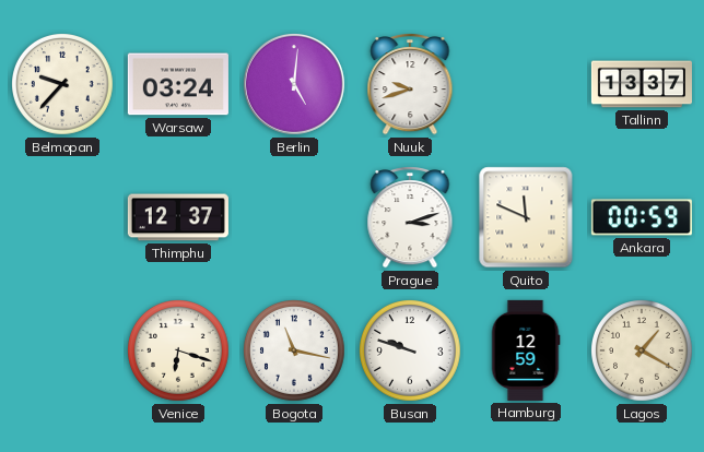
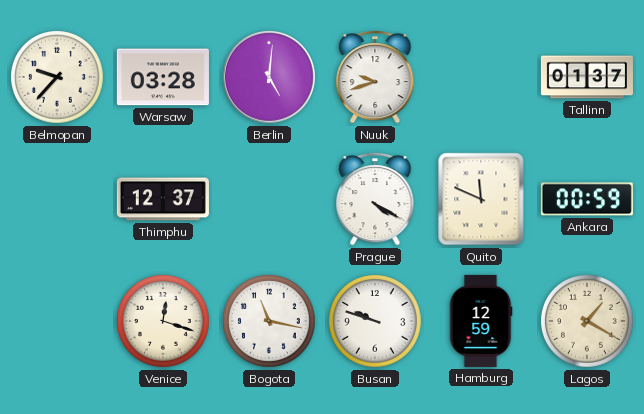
Warsaw: 03:24 -> 03:28
Tallinn: 13:37 -> 01:37
Prague: 3:12 -> 4:20
Venice: 6:18 -> 12:18
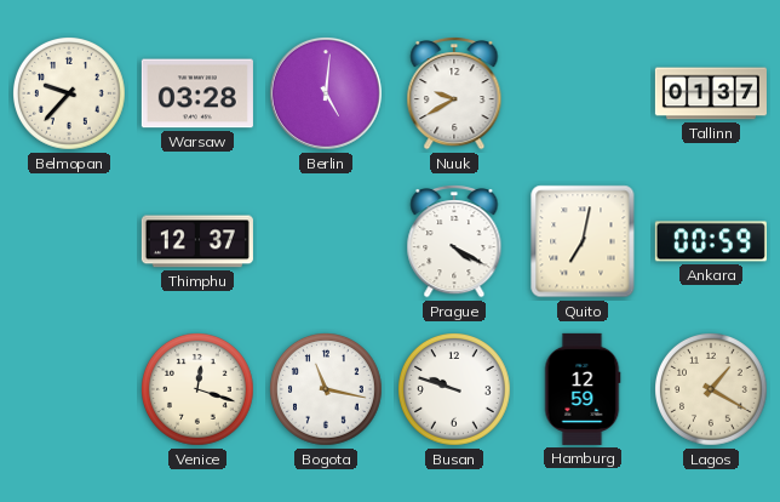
Nuuk: 9:42 -> 9:40
Quito: 11:49 -> 7:02
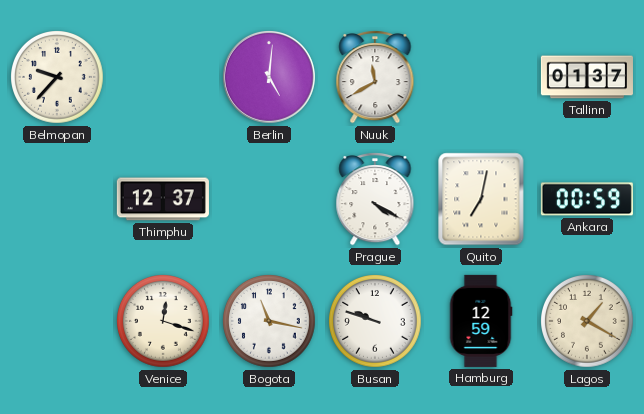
Warsaw: 03:28 -> none
Nuuk: 9:40 -> 11:40
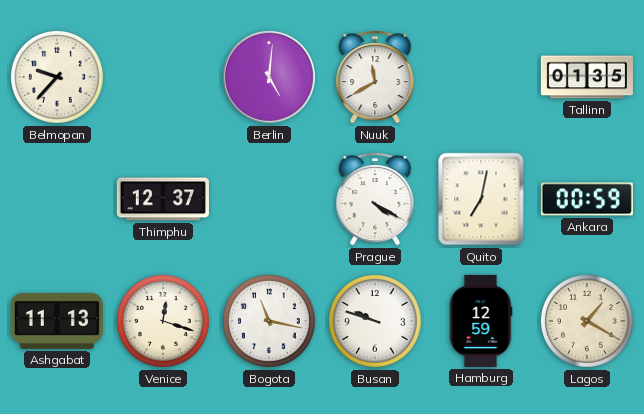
Tallinn: 01:37 -> 01:35
Ashgabat: none -> 11:13
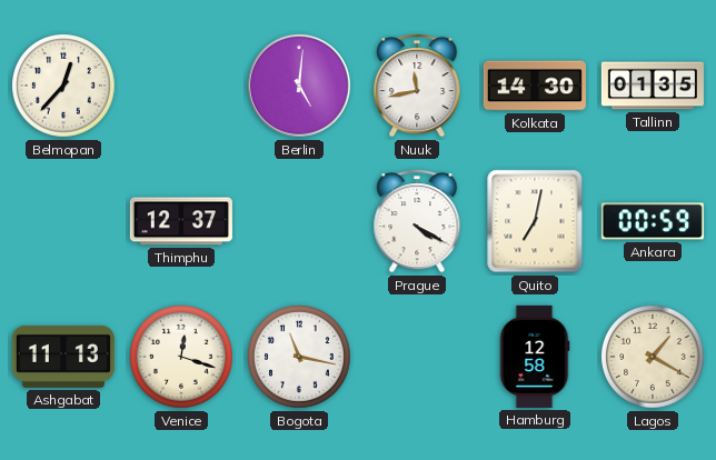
Belmopan: 9:37 -> 12:37
Nuuk: 11:40 -> 11:43
Kolkata: none -> 14:30
Busan: 9:48 -> none
Hamburg: 12:59 -> 12:58
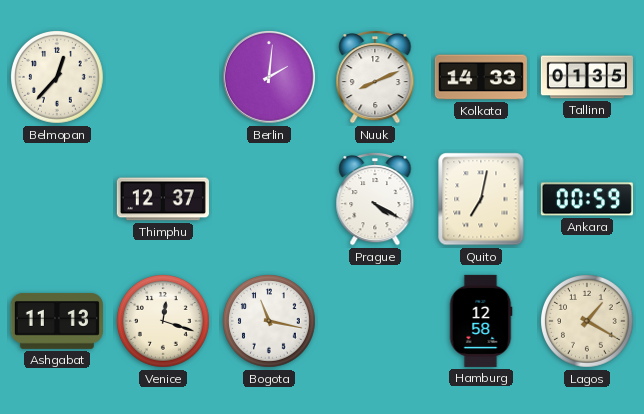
Berlin: 5:01 -> 2:01
Nuuk: 11:43 -> 8:11
Kolkata: 14:30 -> 14:33
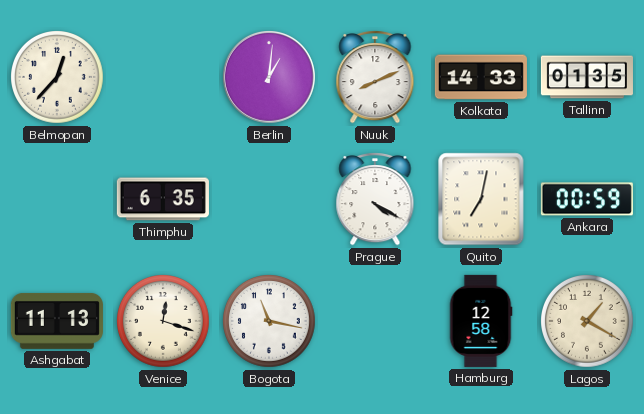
Berlin: 2:01 -> 1:01
Thimphu: 12:37 -> 6:35
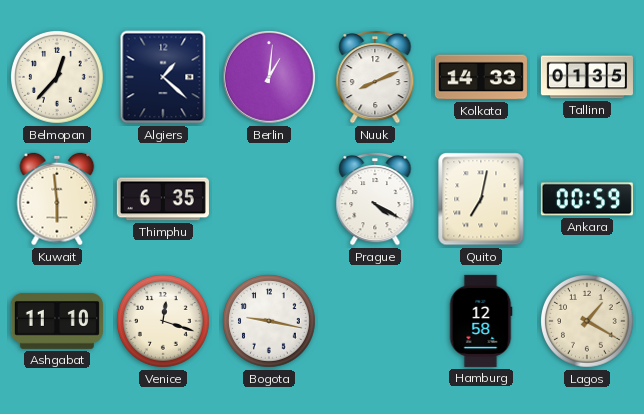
Algiers: none -> 1:22
Kuwait: none -> 5:59
Ashgabat: 11:13 -> 11:10
Bogota: 11:17 -> 9:17
